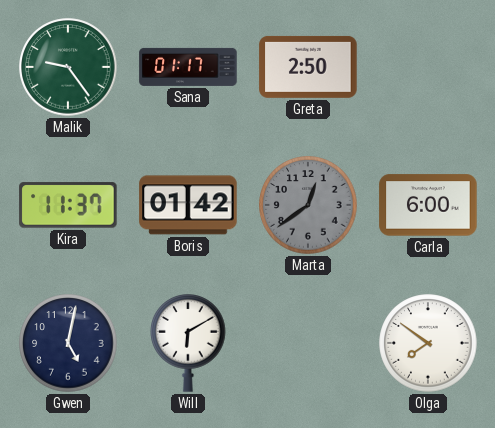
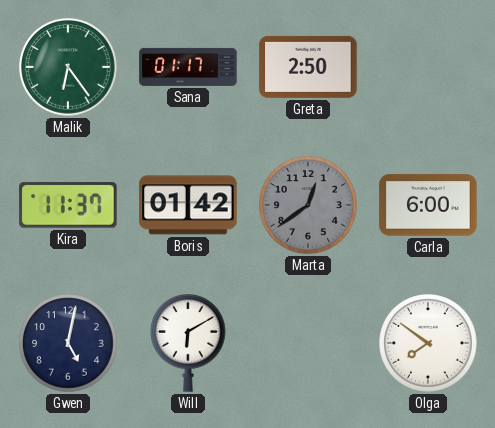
Malik: 9:24 -> 6:24
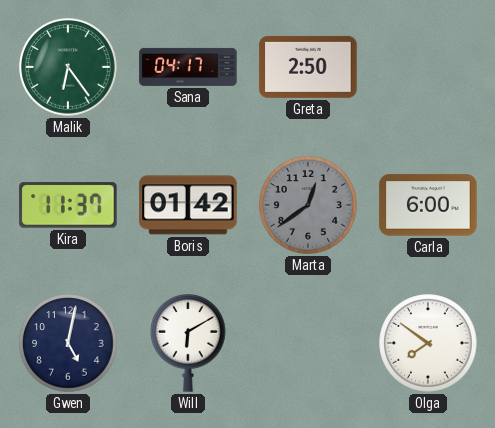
Sana: 01:17 -> 04:17
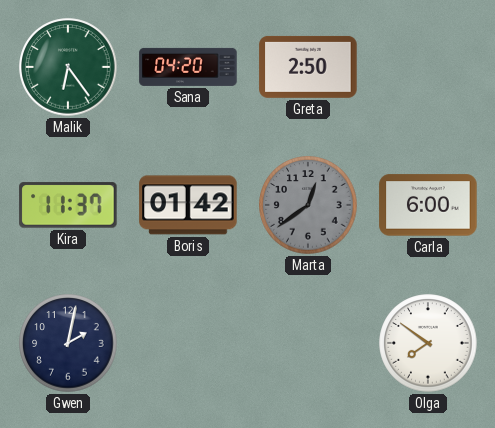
Sana: 04:17 -> 04:20
Gwen: 5:02 -> 2:02
Will: 6:10 -> none
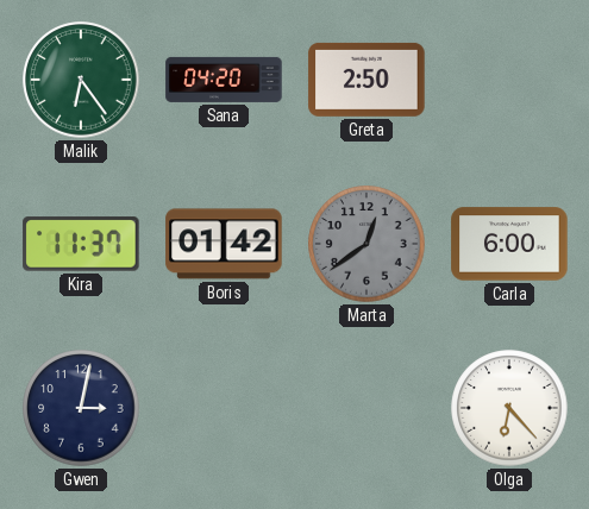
Gwen: 2:02 -> 3:02
Olga: 7:51 -> 6:23
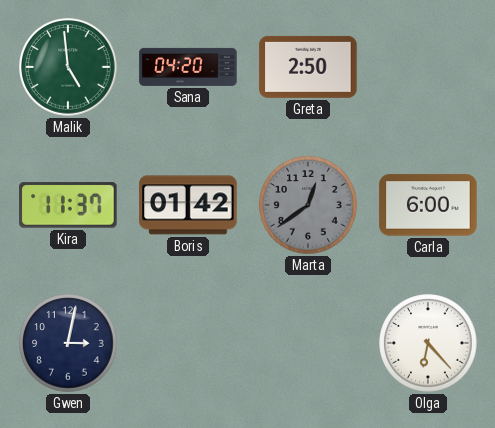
Malik: 6:24 -> 4:59
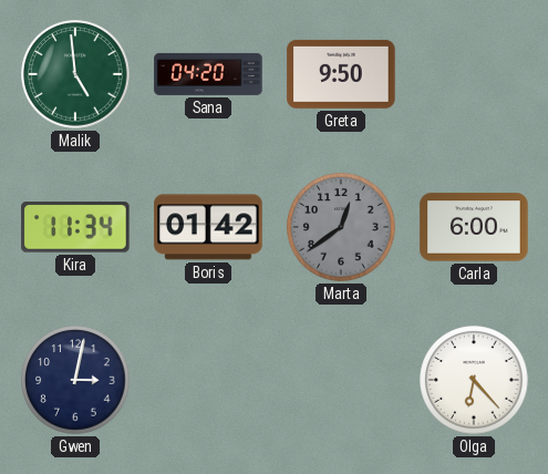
Greta: 2:50 -> 9:50
Kira: 11:37 -> 11:34
